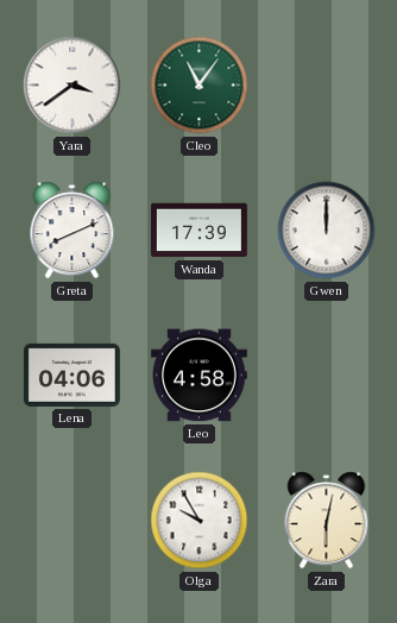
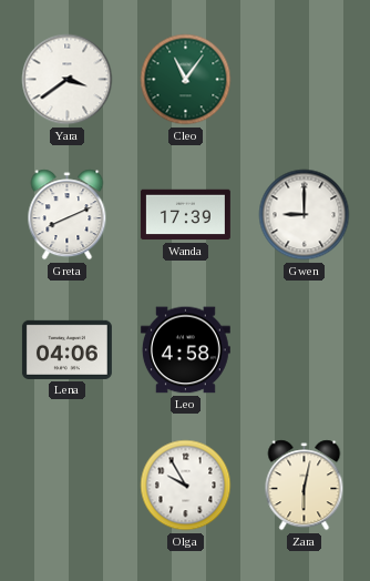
Gwen: 12:00 -> 9:00
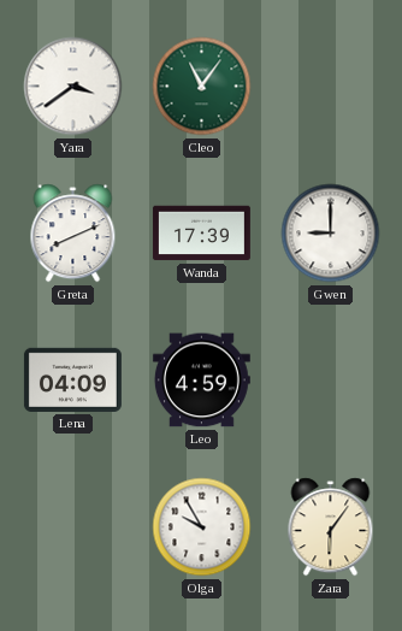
Lena: 04:06 -> 04:09
Leo: 4:58 -> 4:59
Zara: 6:02 -> 6:06
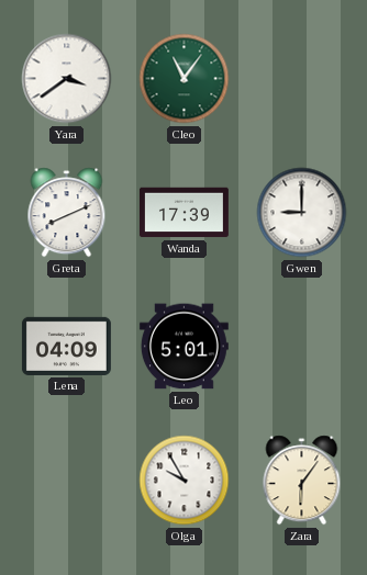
Leo: 4:59 -> 5:01
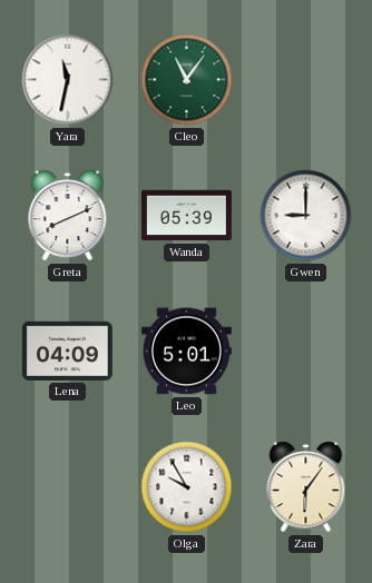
Yara: 3:39 -> 11:32
Wanda: 17:39 -> 05:39
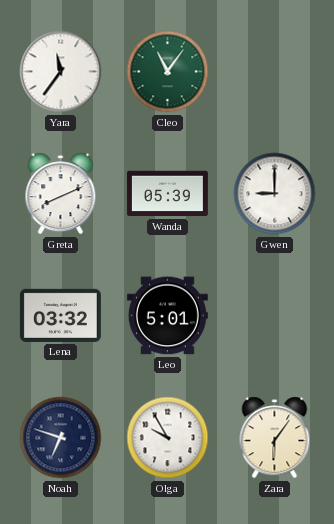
Yara: 11:32 -> 11:36
Lena: 04:09 -> 03:32
Noah: none -> 6:48
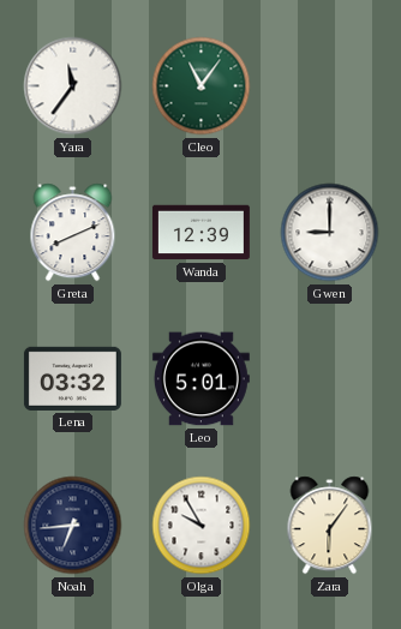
Wanda: 05:39 -> 12:39
Noah: 6:48 -> 6:44
